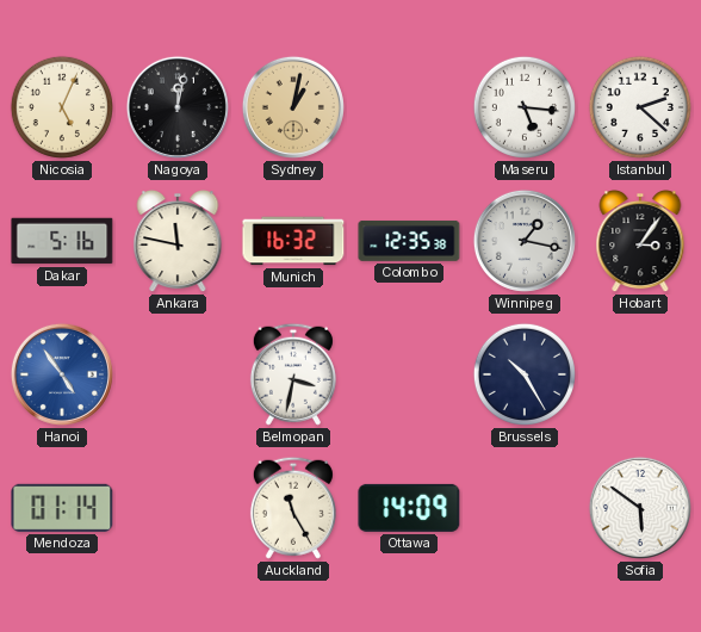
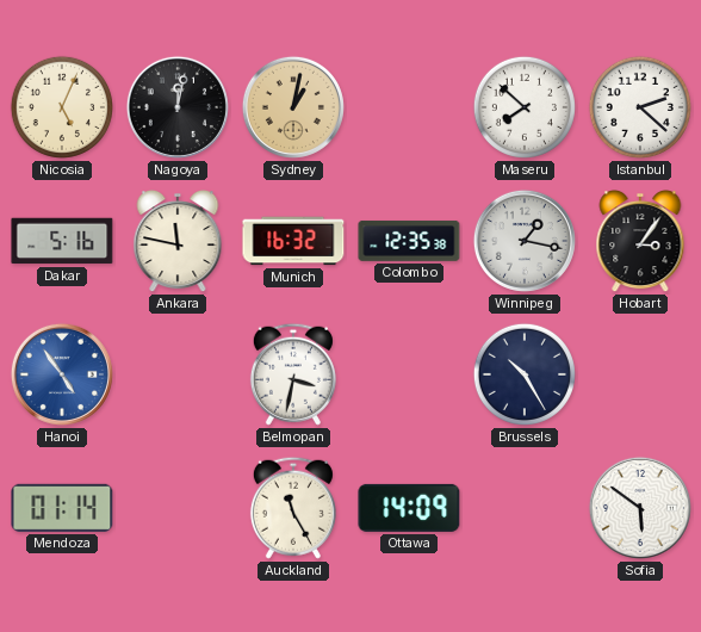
Maseru: 5:16 -> 7:52
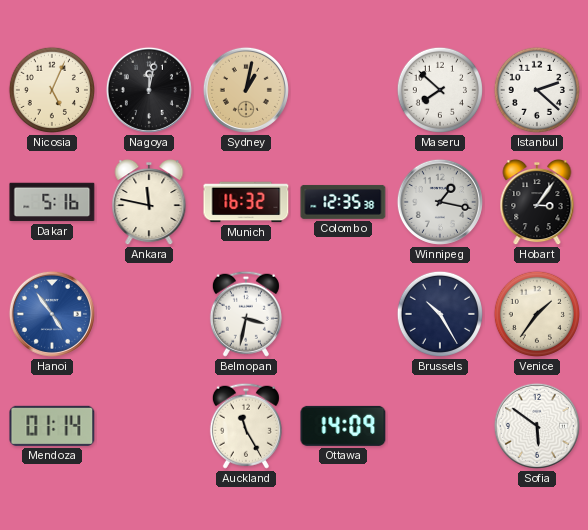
Venice: none -> 1:36
